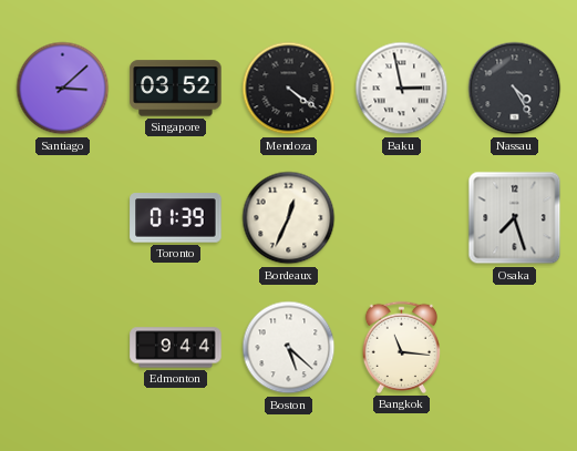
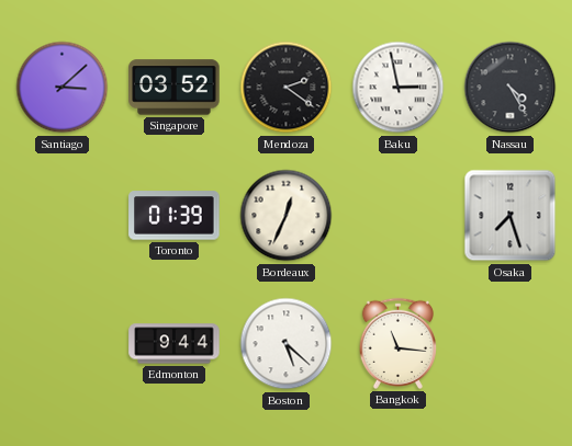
Mendoza: 4:21 -> 2:21
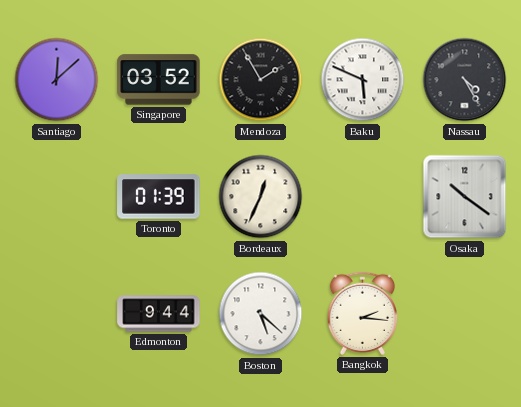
Santiago: 3:08 -> 12:08
Mendoza: 2:21 -> 1:55
Baku: 2:58 -> 5:49
Osaka: 7:27 -> 10:21
Bangkok: 11:16 -> 2:16
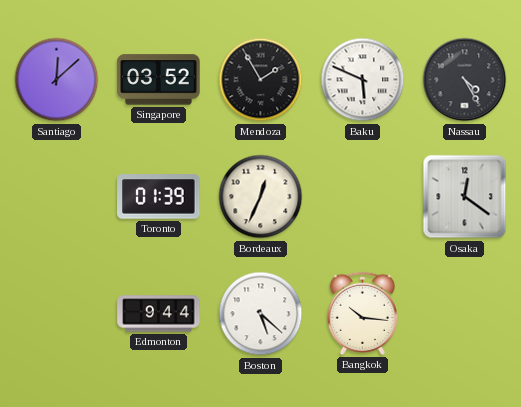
Osaka: 10:21 -> 12:21
Bangkok: 2:16 -> 10:16
